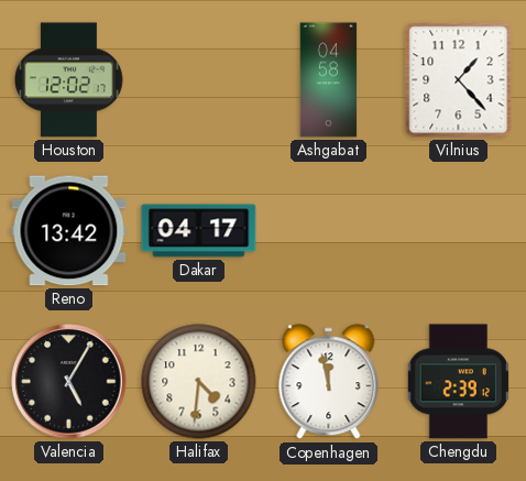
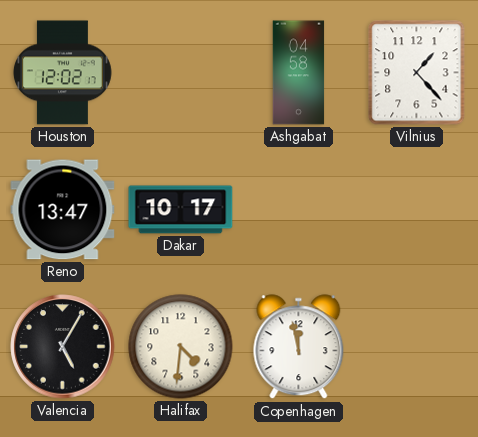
Reno: 13:42 -> 13:47
Dakar: 04:17 -> 10:17
Chengdu: 2:39 -> none
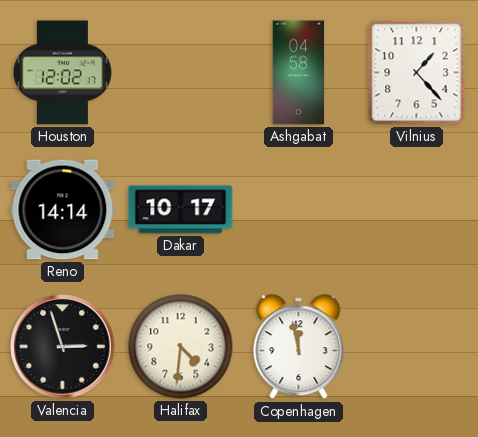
Reno: 13:47 -> 14:14
Valencia: 5:05 -> 2:57
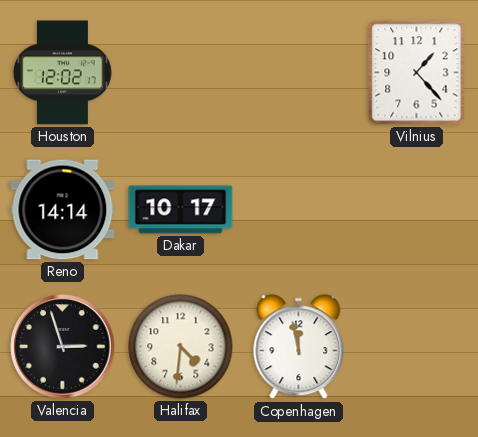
Ashgabat: 04:58 -> none
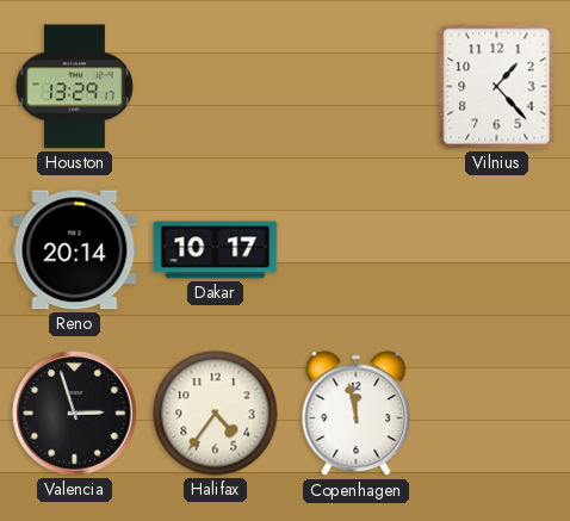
Houston: 12:02 -> 13:29
Reno: 14:14 -> 20:14
Halifax: 4:31 -> 4:36
